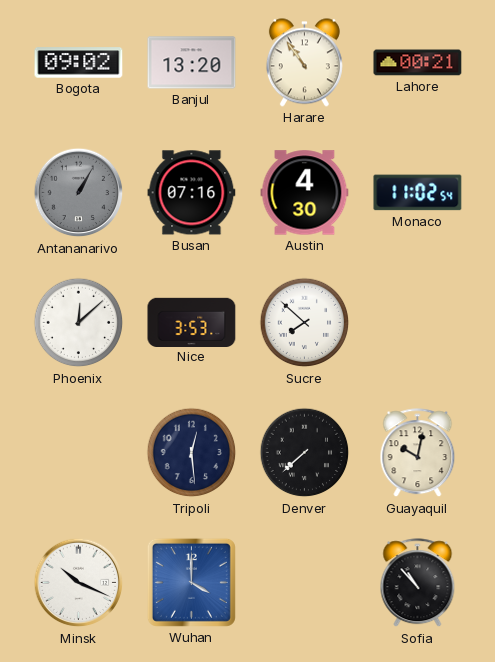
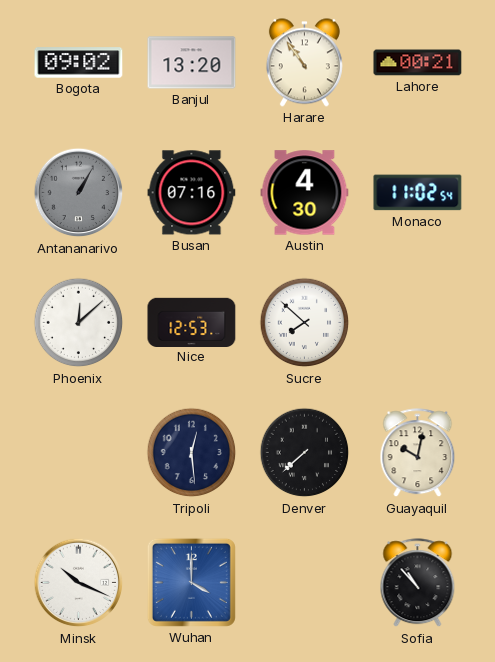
Nice: 3:53 -> 12:53
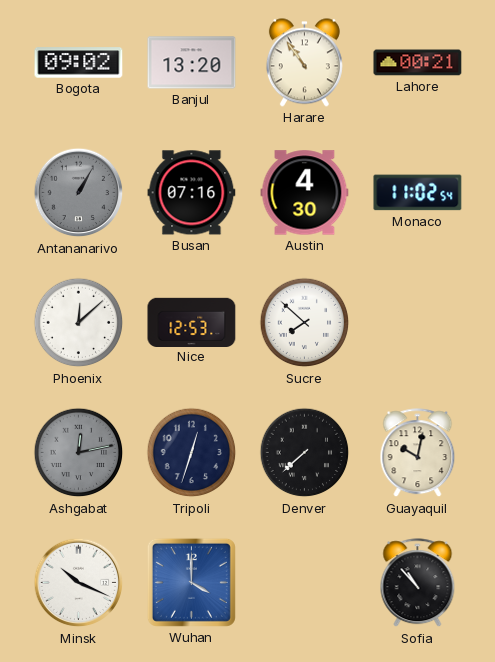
Ashgabat: none -> 12:13
Tripoli: 12:29 -> 12:33
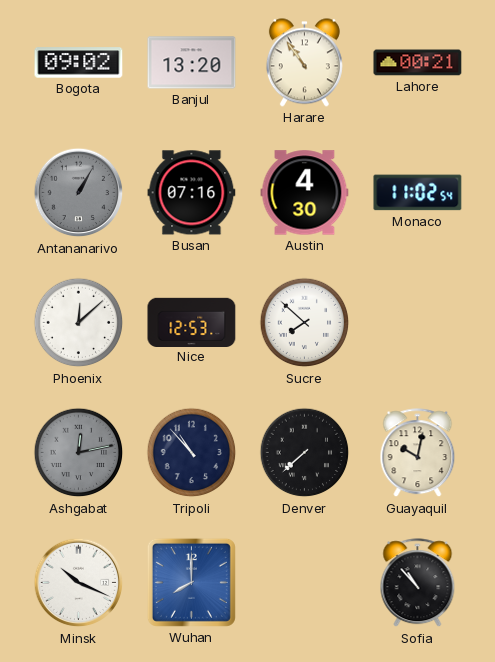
Tripoli: 12:33 -> 10:53
Wuhan: 4:00 -> 8:00
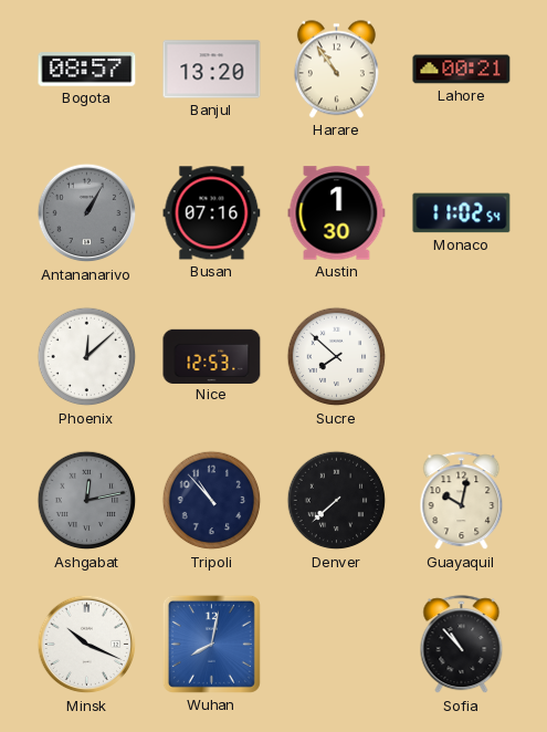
Bogota: 09:02 -> 08:57
Austin: 4:30 -> 1:30
Wuhan: 8:00 -> 8:02
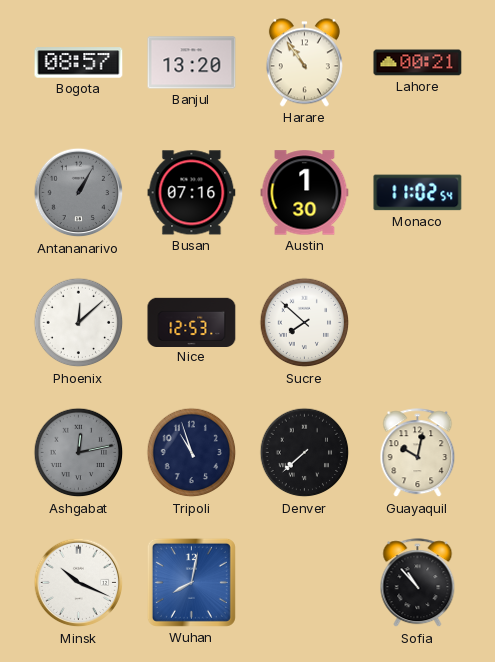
Tripoli: 10:53 -> 10:57
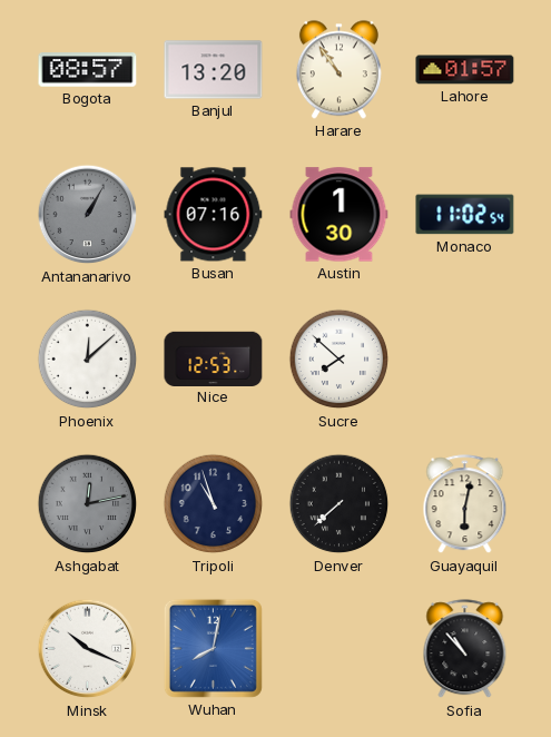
Lahore: 00:21 -> 01:57
Guayaquil: 10:02 -> 6:02
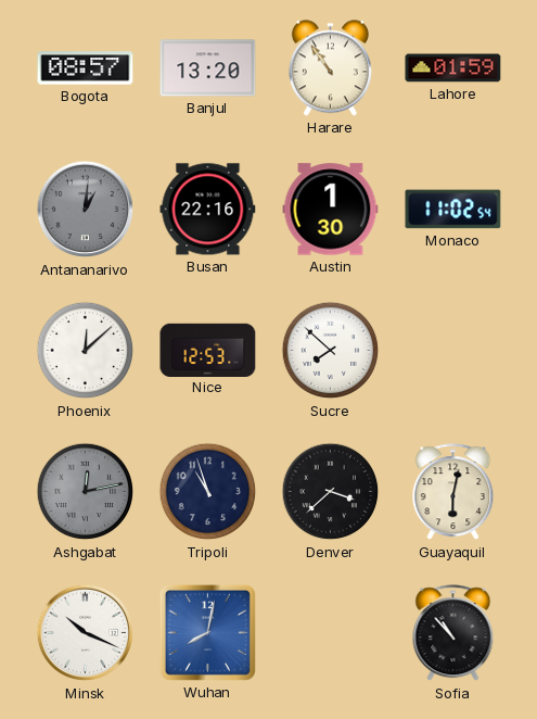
Lahore: 01:57 -> 01:59
Antananarivo: 1:05 -> 1:01
Busan: 07:16 -> 22:16
Denver: 7:38 -> 3:38
